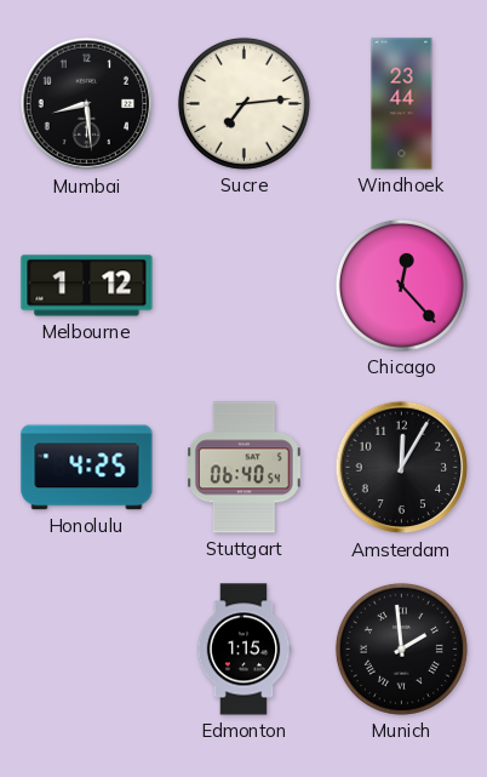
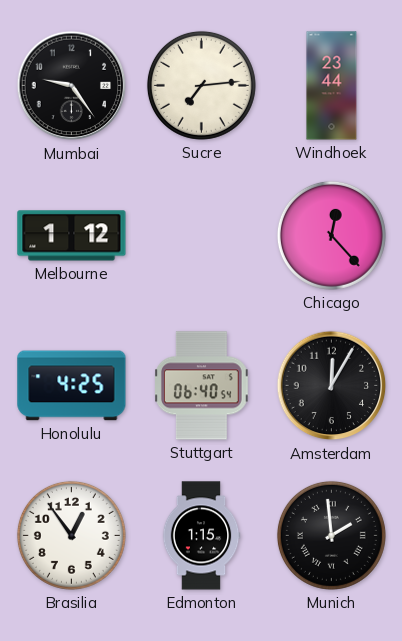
Mumbai: 8:29 -> 9:24
Brasilia: none -> 12:54
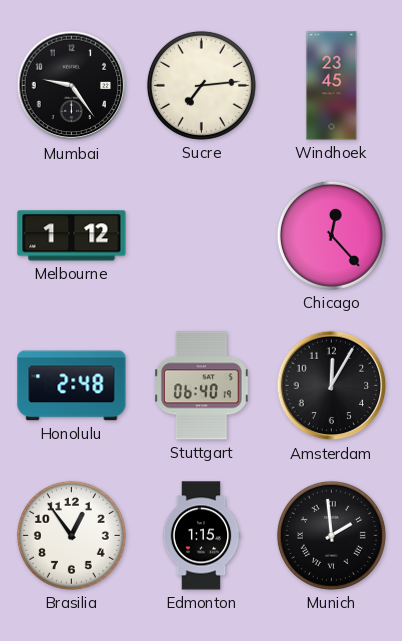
Windhoek: 23:44 -> 23:45
Honolulu: 4:25 -> 2:48
Stuttgart: 06:40:54 -> 06:40:19
